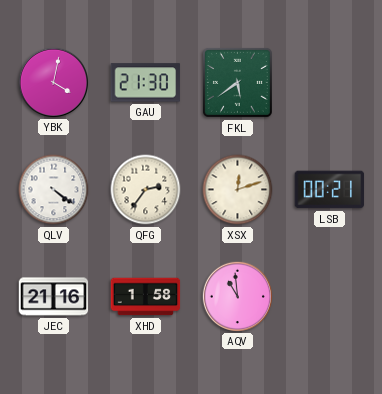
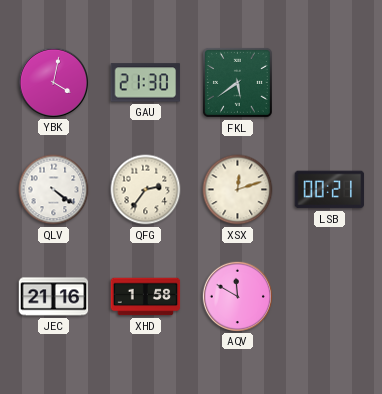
AQV: 10:59 -> 11:50
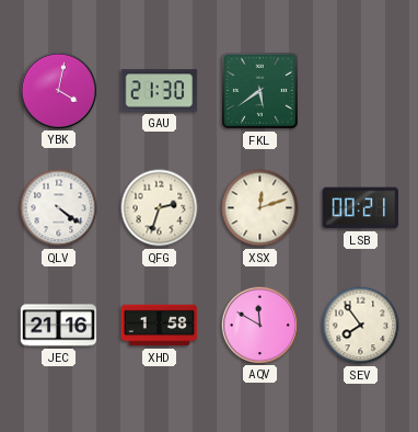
QFG: 2:36 -> 2:33
SEV: none -> 7:54
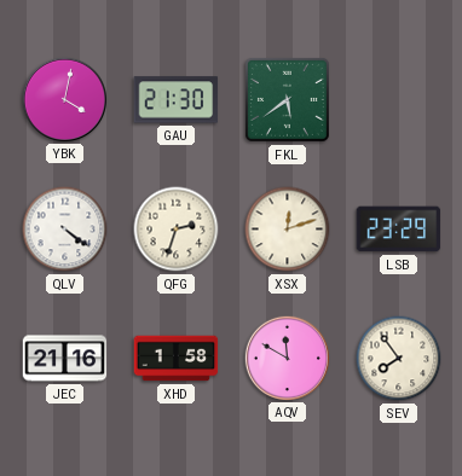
LSB: 00:21 -> 23:29
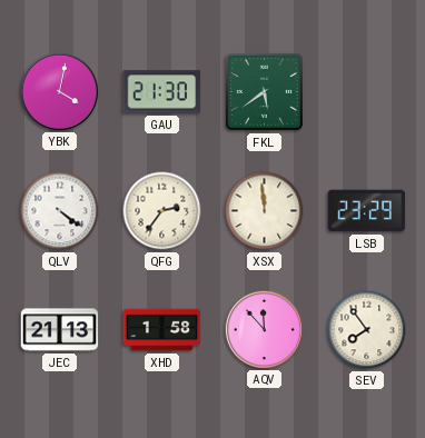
QFG: 2:33 -> 2:36
XSX: 12:12 -> 11:59
JEC: 21:16 -> 21:13
AQV: 11:50 -> 11:53
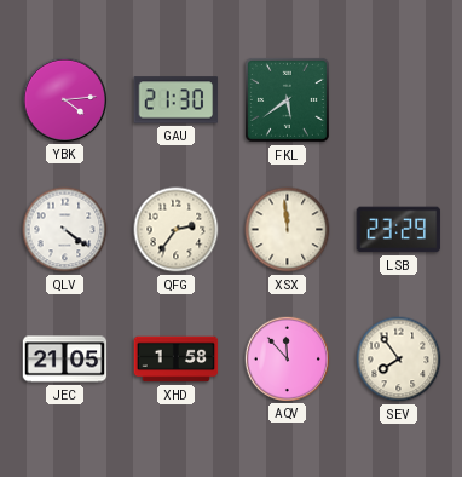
YBK: 4:02 -> 4:14
JEC: 21:13 -> 21:05
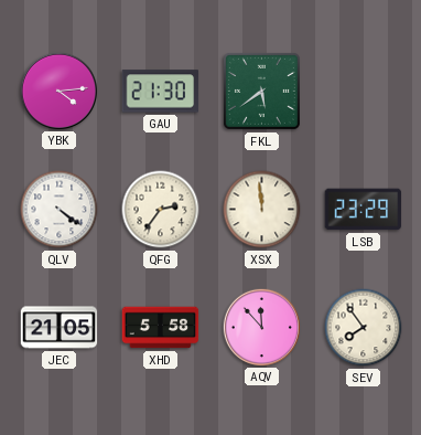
XHD: 1:58 -> 5:58
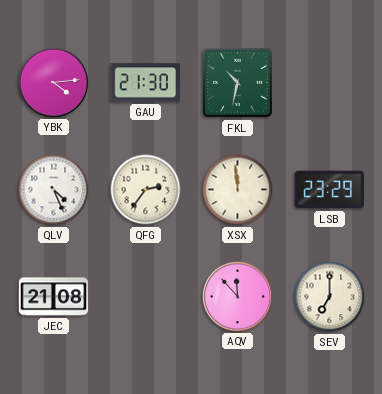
FKL: 5:39 -> 10:32
QLV: 4:21 -> 4:26
JEC: 21:05 -> 21:08
XHD: 5:58 -> none
SEV: 7:54 -> 7:00
